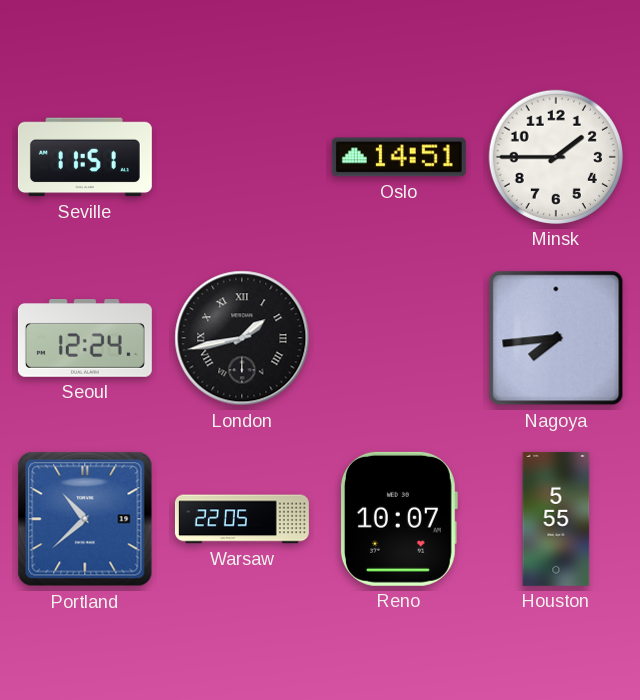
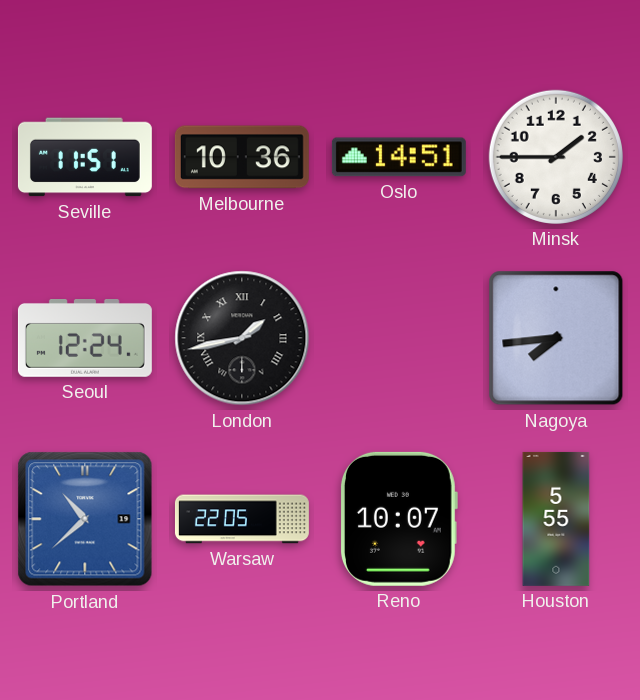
Melbourne: none -> 10:36
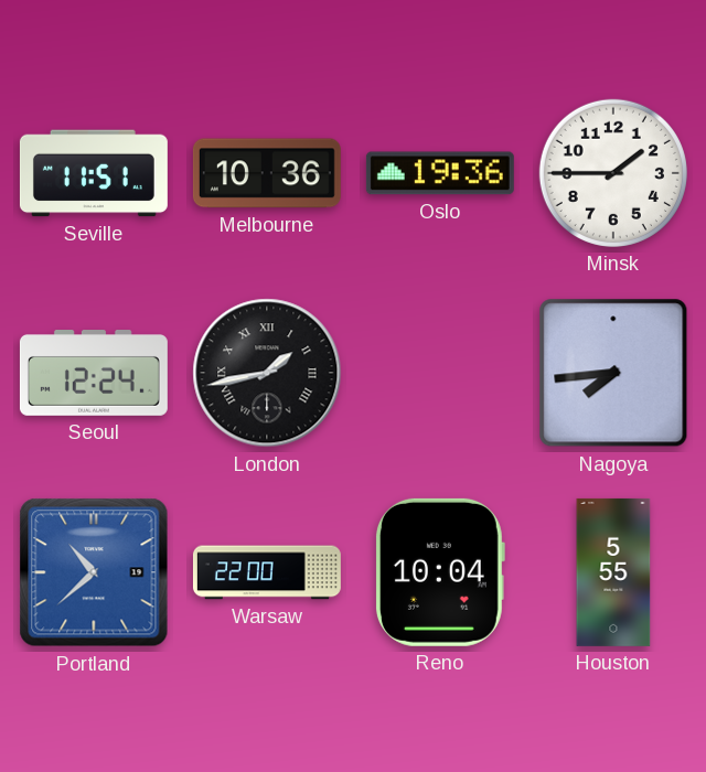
Oslo: 14:51 -> 19:36
Warsaw: 22:05 -> 22:00
Reno: 10:07 -> 10:04
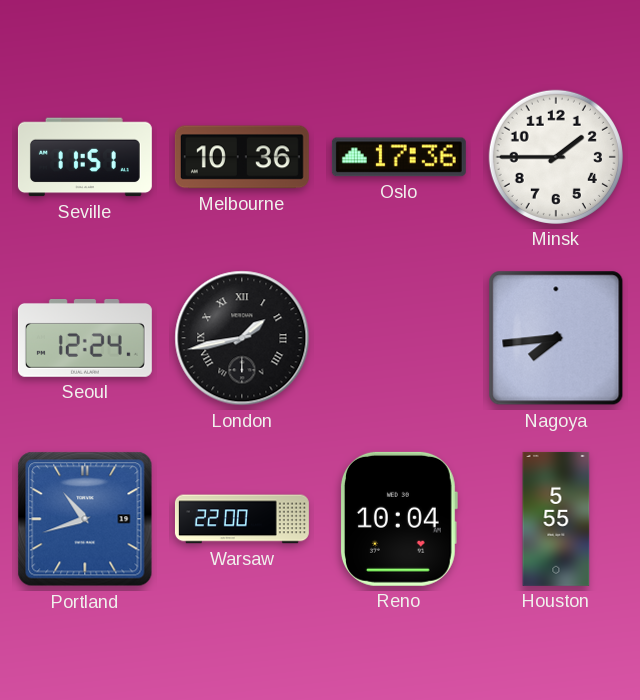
Oslo: 19:36 -> 17:36
Portland: 10:38 -> 10:42
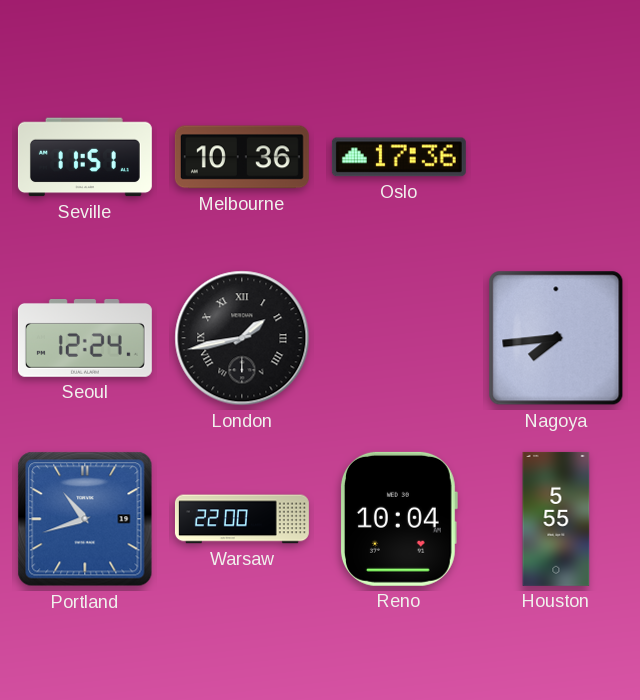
Minsk: 1:45 -> none
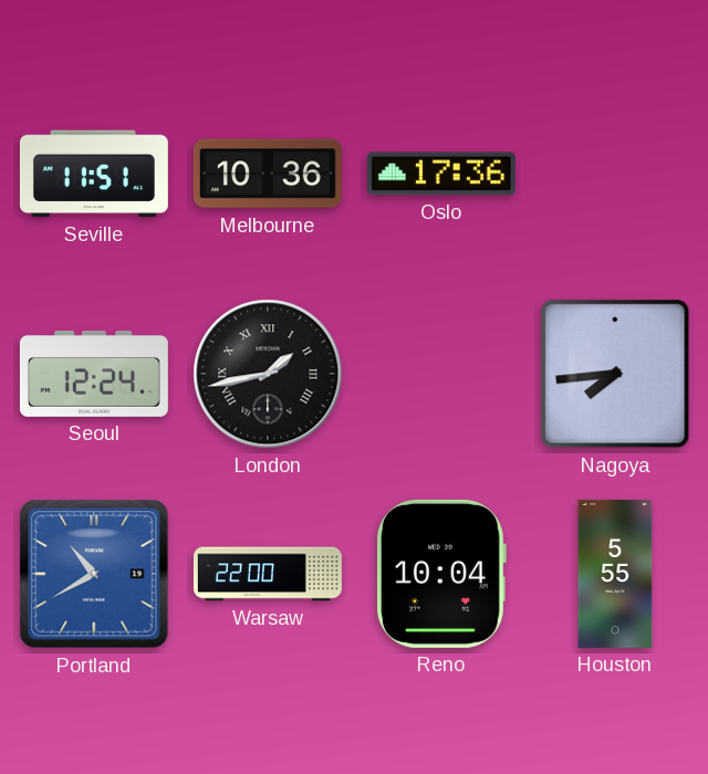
Portland: 10:42 -> 10:40
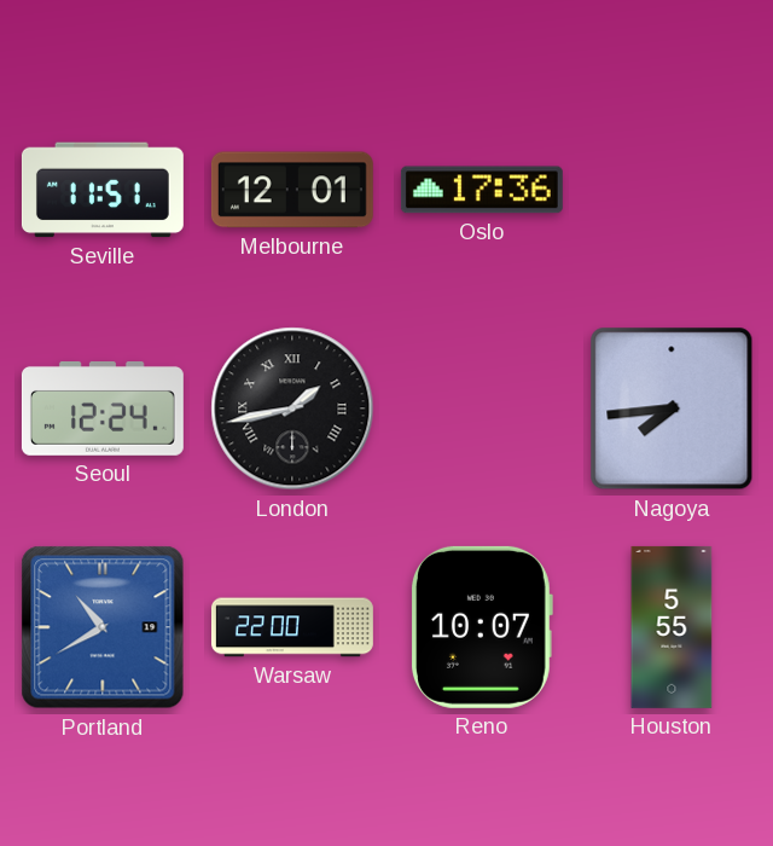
Melbourne: 10:36 -> 12:01
Reno: 10:04 -> 10:07
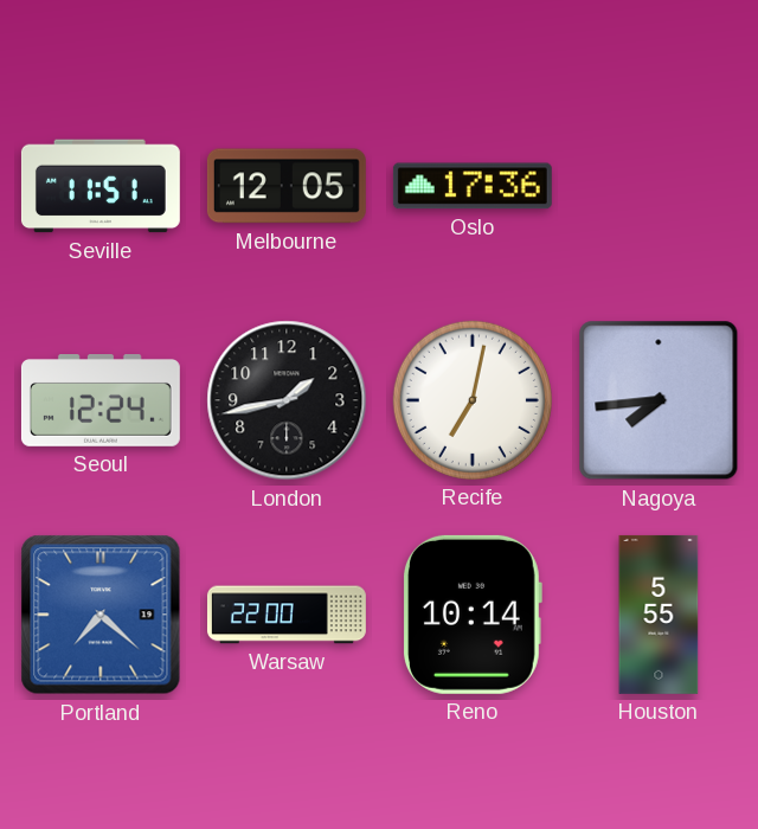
Melbourne: 12:01 -> 12:05
London numerals: Roman -> Arabic
Recife: none -> 7:02
Portland: 10:40 -> 7:22
Reno: 10:07 -> 10:14
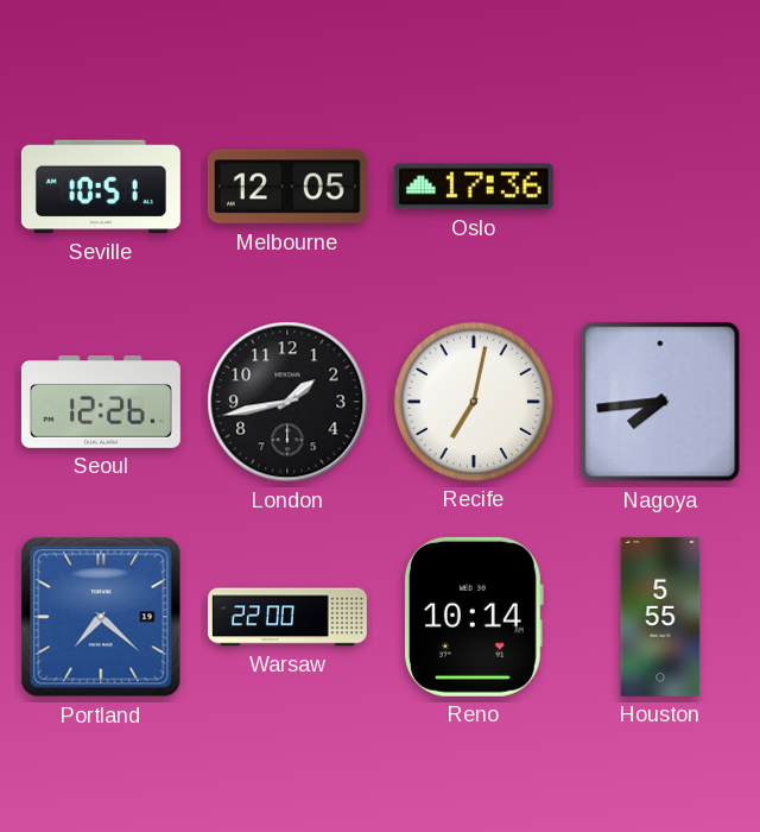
Seville: 11:51 -> 10:51
Seoul: 12:24 -> 12:26
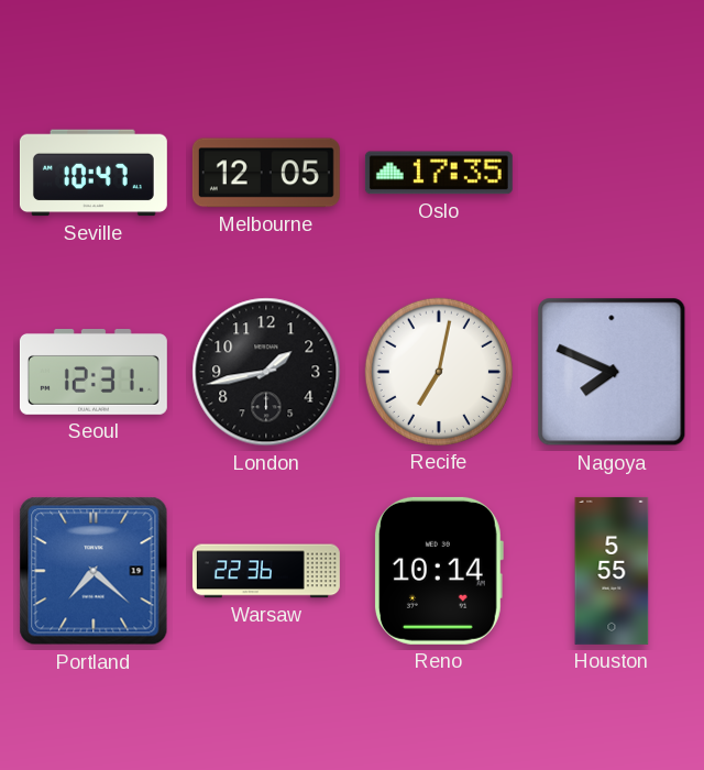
Seville: 10:51 -> 10:47
Oslo: 17:36 -> 17:35
Seoul: 12:26 -> 12:31
Nagoya: 7:44 -> 7:49
Warsaw: 22:00 -> 22:36
